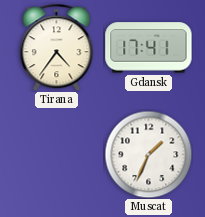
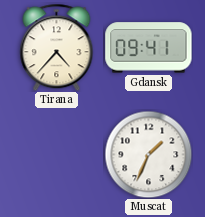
Tirana: 4:36 -> 4:37
Gdansk: 17:41 -> 09:41
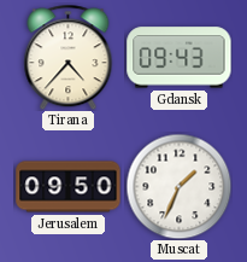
Gdansk: 09:41 -> 09:43
Jerusalem: none -> 09:50
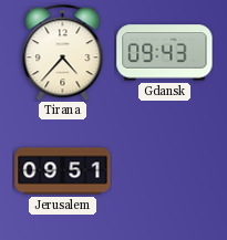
Jerusalem: 09:50 -> 09:51
Muscat: 1:34 -> none
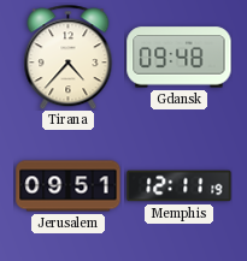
Gdansk: 09:43 -> 09:48
Memphis: none -> 12:11
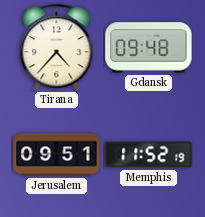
Memphis: 12:11 -> 11:52
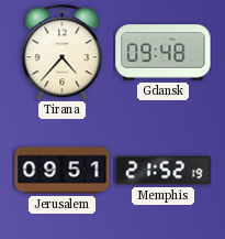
Memphis: 11:52 -> 21:52
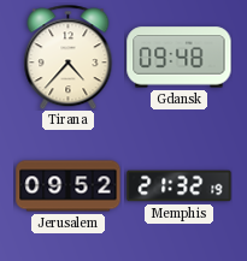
Jerusalem: 09:51 -> 09:52
Memphis: 21:52 -> 21:32
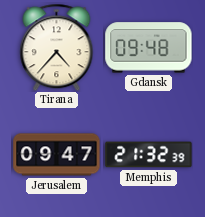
Jerusalem: 09:52 -> 09:47
Memphis: 21:32:19 -> 21:32:39
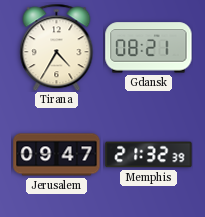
Tirana: 4:37 -> 4:35
Gdansk: 09:48 -> 08:21
